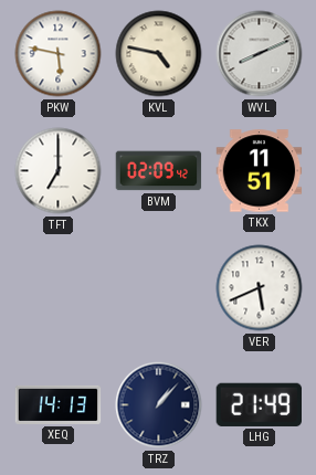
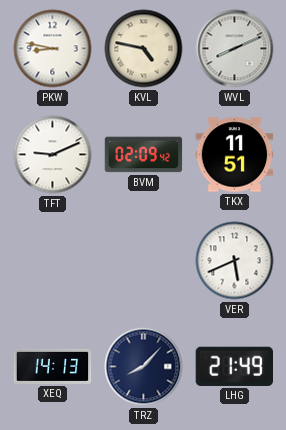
PKW: 5:47 -> 8:47
TFT: 7:00 -> 9:11
TRZ: 1:07 -> 8:07
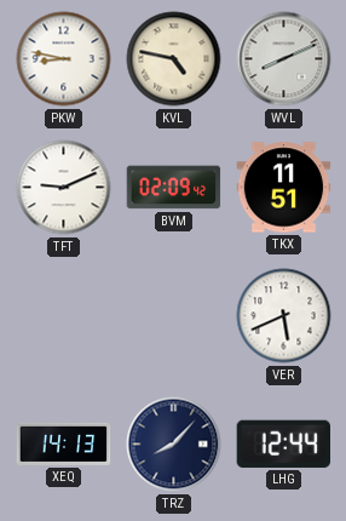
LHG: 21:49 -> 12:44
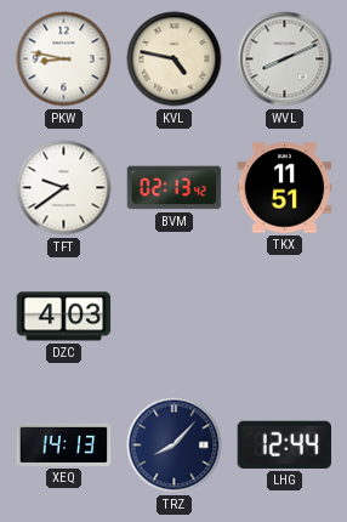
TFT: 9:11 -> 9:39
BVM: 02:09 -> 02:13
DZC: none -> 4:03
VER: 5:41 -> none
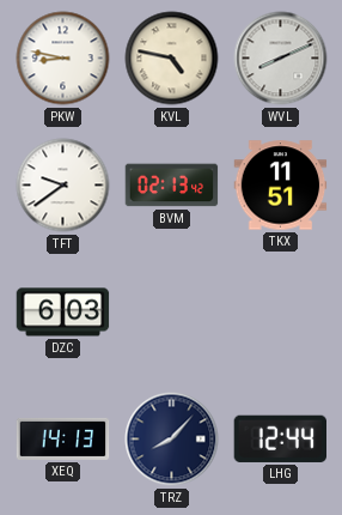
DZC: 4:03 -> 6:03
